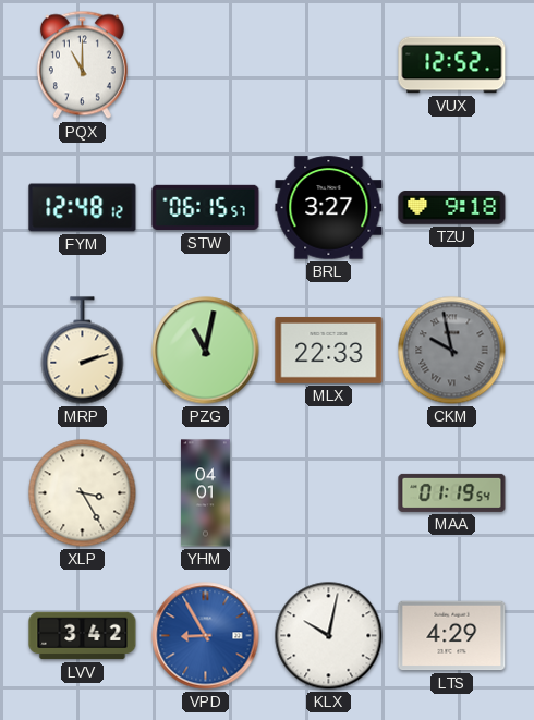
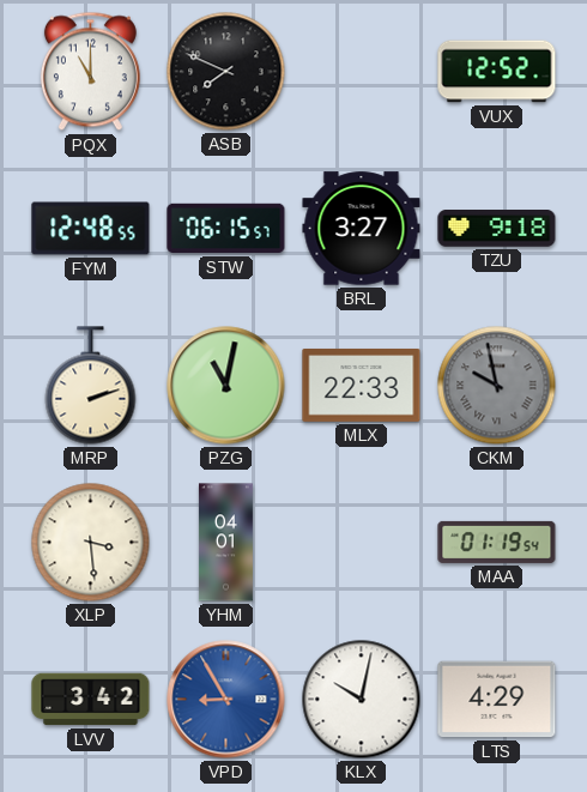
ASB: none -> 7:49
FYM: 12:48:12 -> 12:48:55
XLP: 3:25 -> 3:29
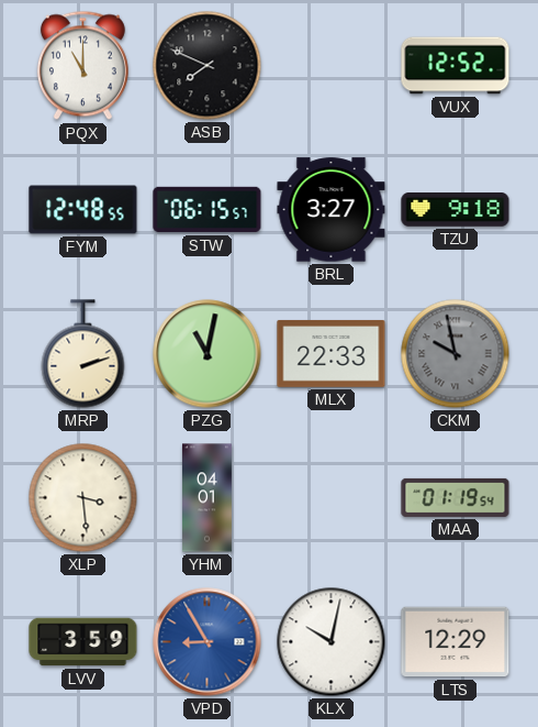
LVV: 3:42 -> 3:59
LTS: 4:29 -> 12:29
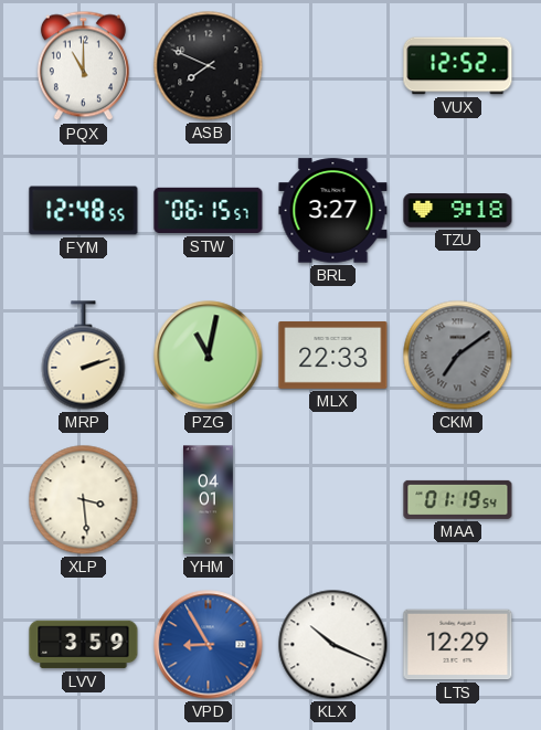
CKM: 9:58 -> 7:09
KLX: 10:02 -> 10:19
